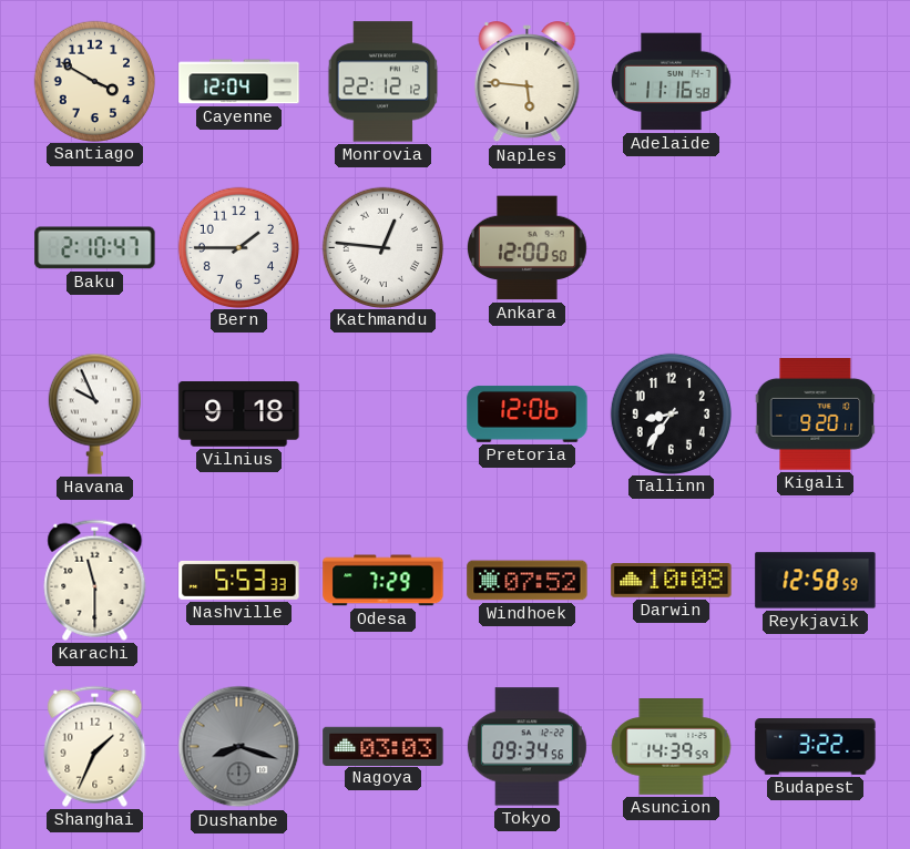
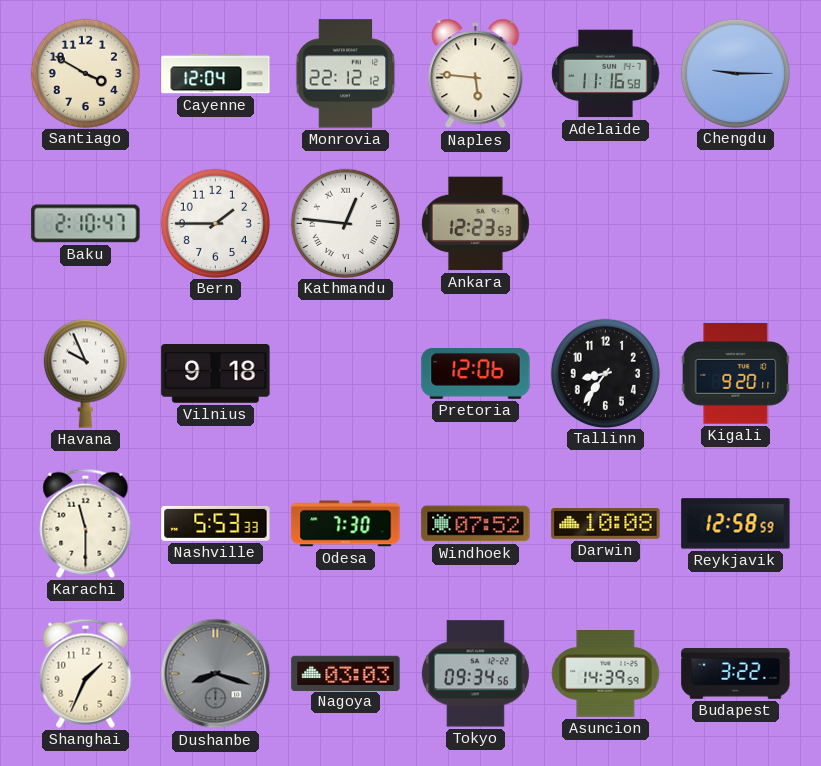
Chengdu: none -> 9:15
Ankara: 12:00 -> 12:23
Odesa: 7:29 -> 7:30
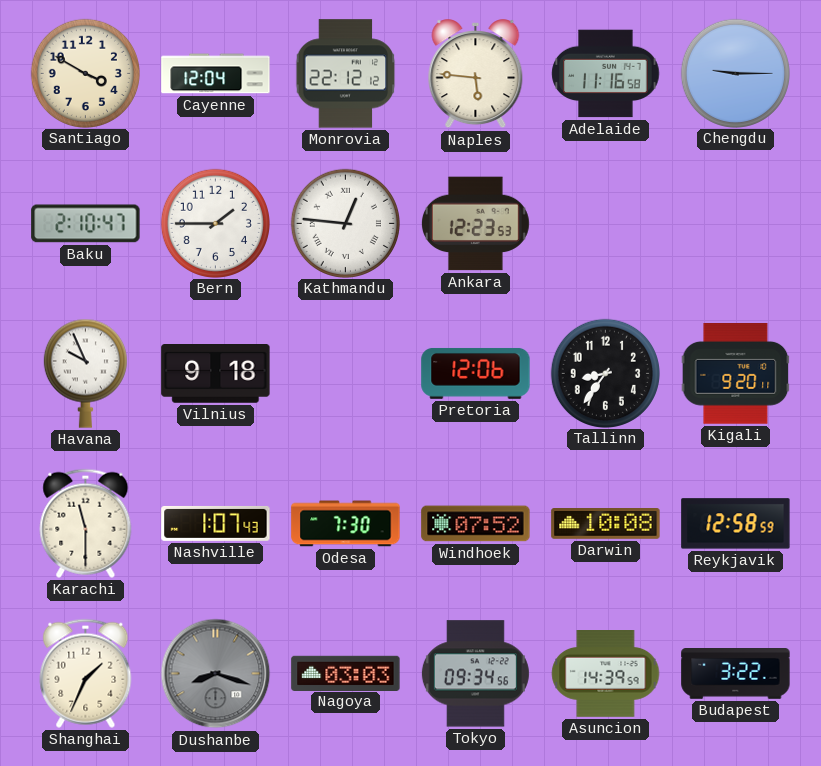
Nashville: 5:53 -> 1:07
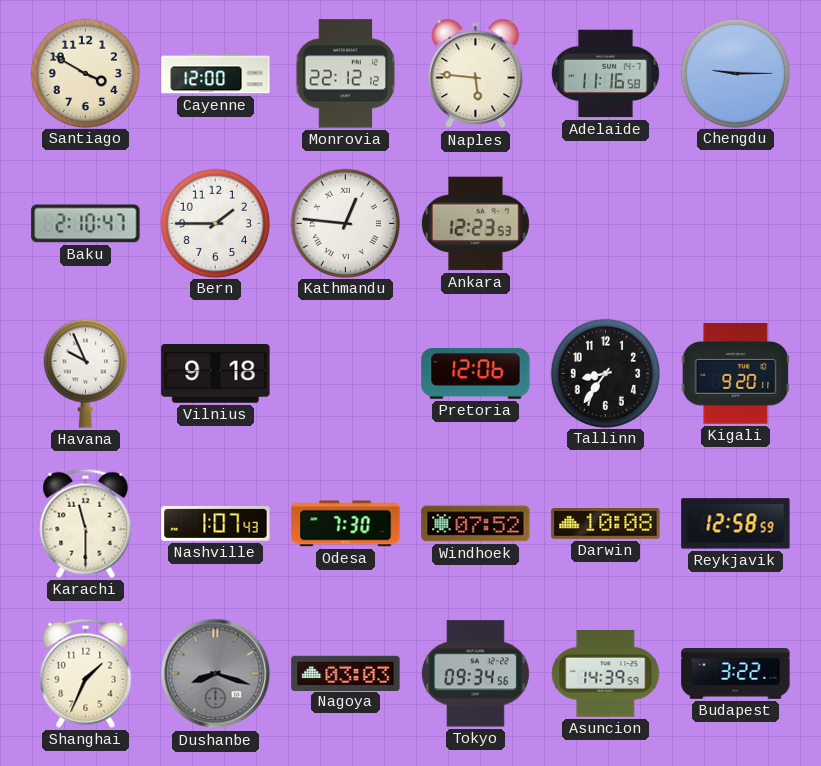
Cayenne: 12:04 -> 12:00
